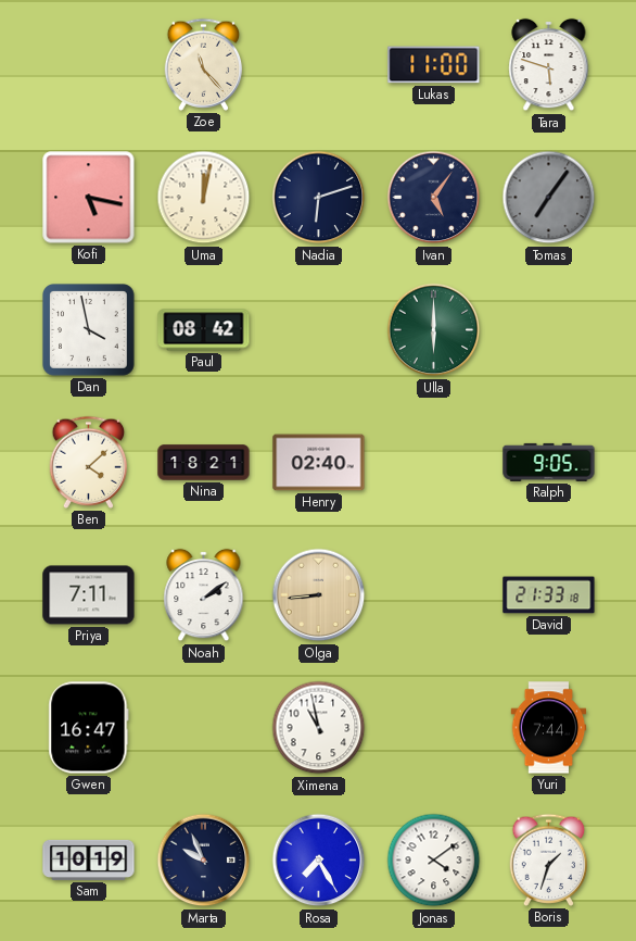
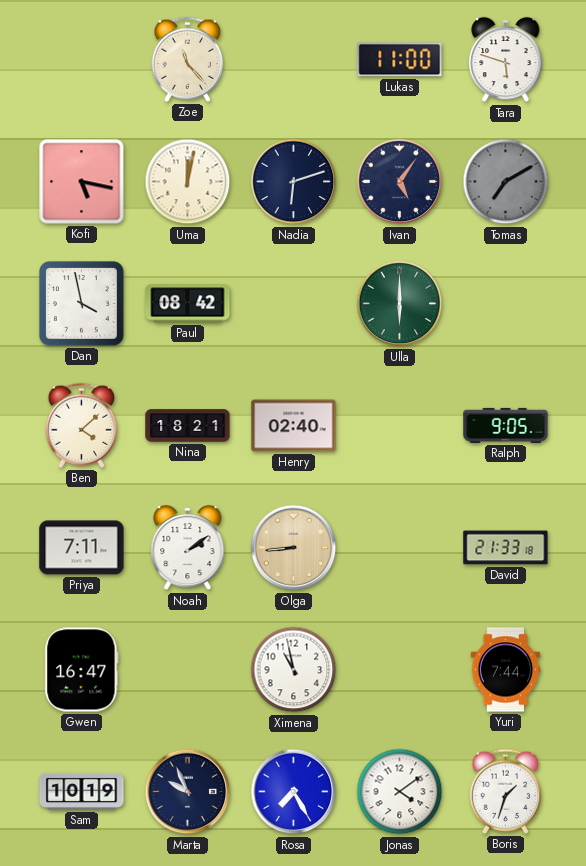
Tomas: 7:06 -> 7:10
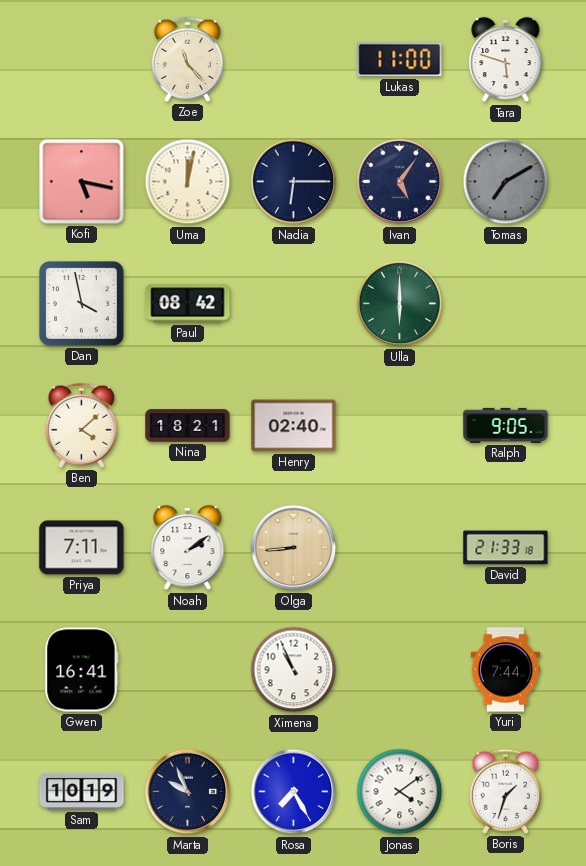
Nadia: 6:12 -> 6:15
Gwen: 16:47 -> 16:41
Ximena: 10:58 -> 10:56
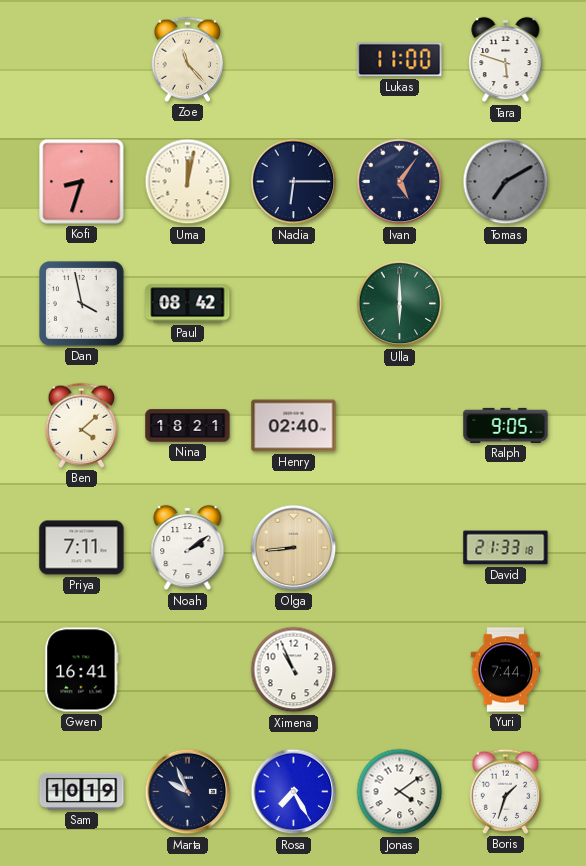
Kofi: 5:17 -> 8:33
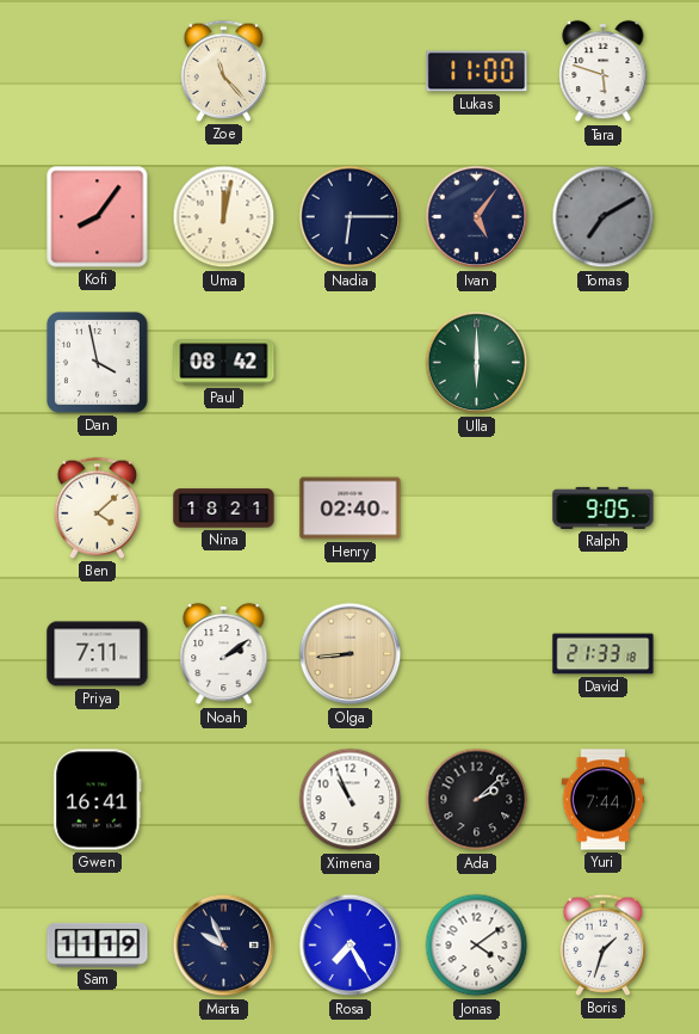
Kofi: 8:33 -> 8:06
Ada: none -> 2:08
Sam: 10:19 -> 11:19
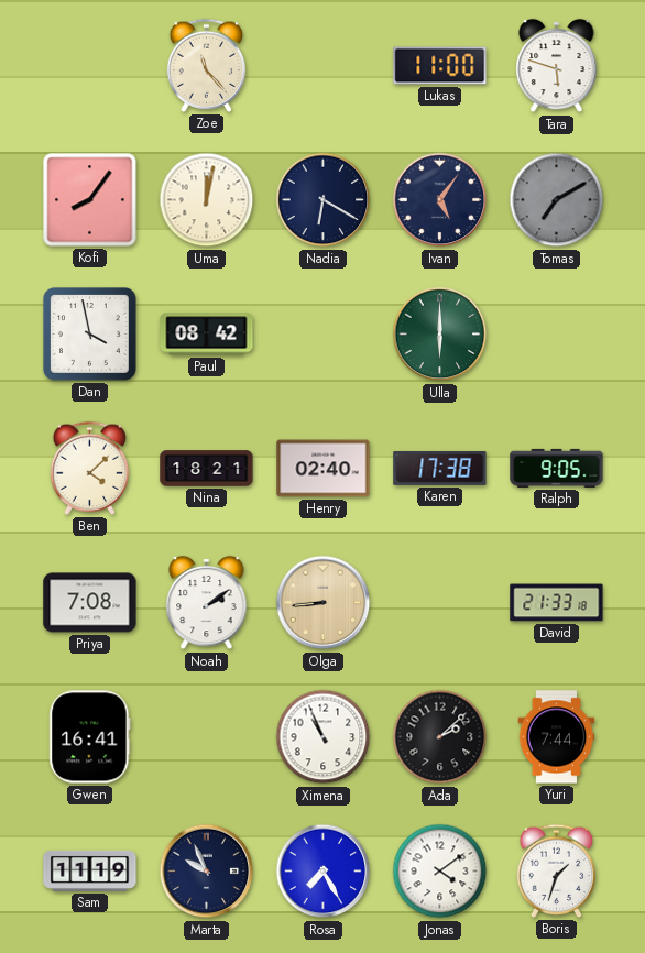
Nadia: 6:15 -> 6:20
Karen: none -> 17:38
Priya: 7:11 -> 7:08
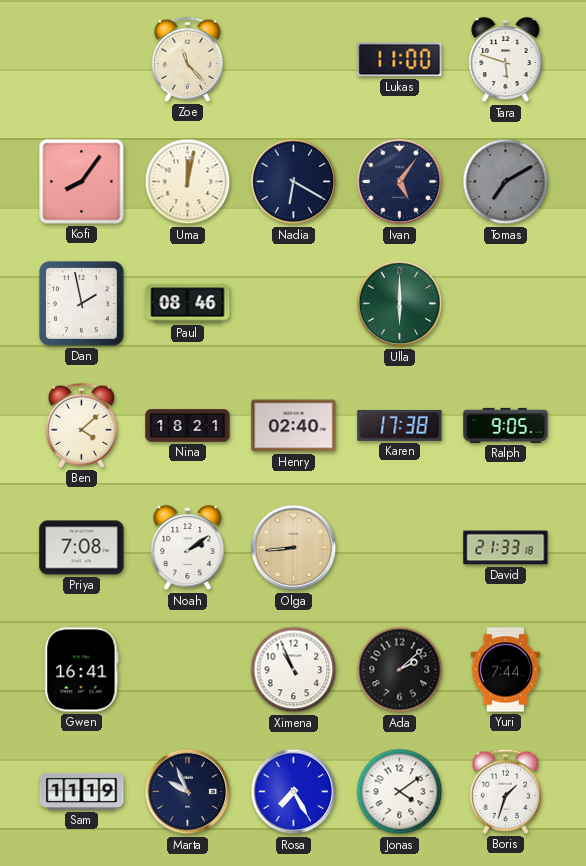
Dan: 3:58 -> 1:58
Paul: 08:42 -> 08:46
